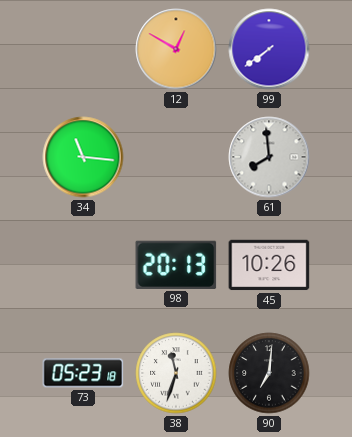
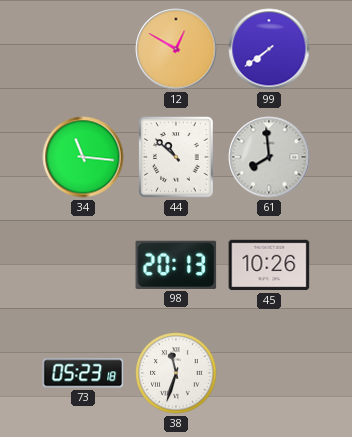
44: none -> 10:52
90: 7:01 -> none
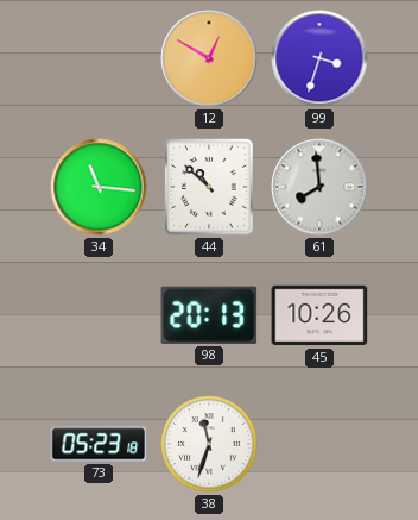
99: 7:39 -> 3:33
